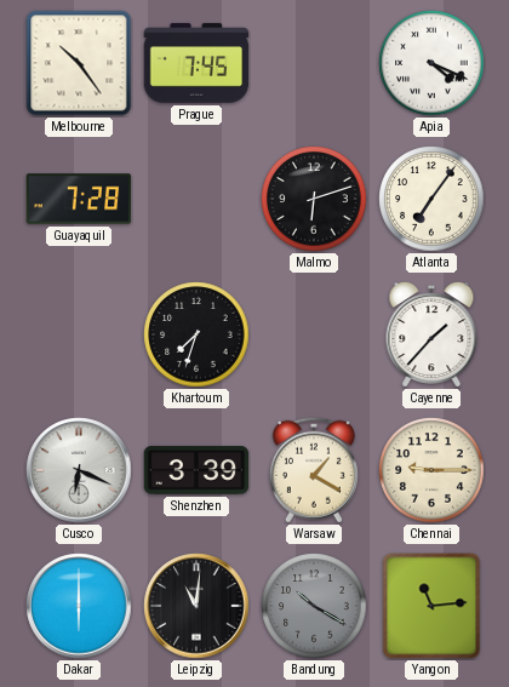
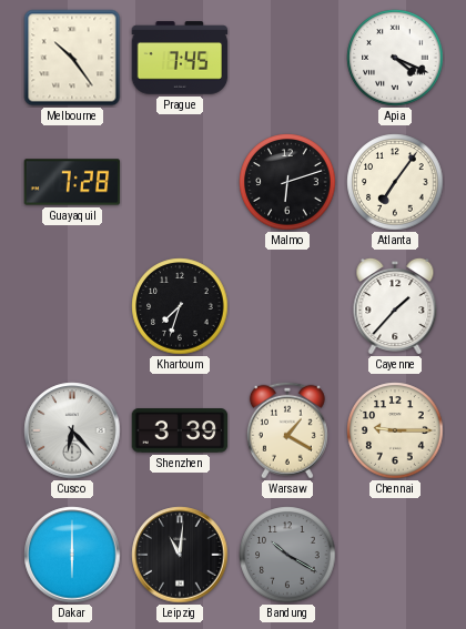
Cusco: 6:19 -> 6:23
Yangon: 11:14 -> none
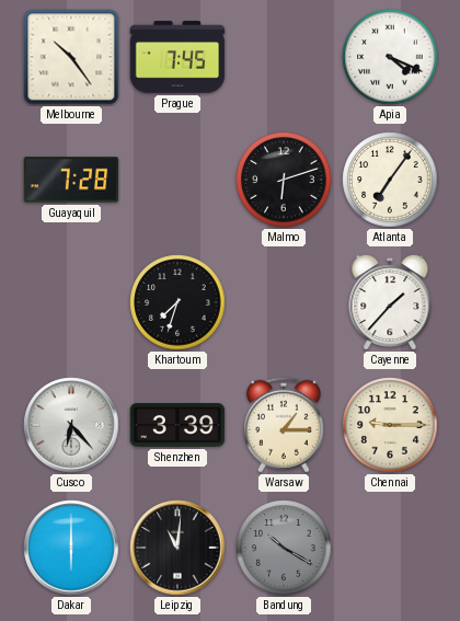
Warsaw: 1:20 -> 1:15
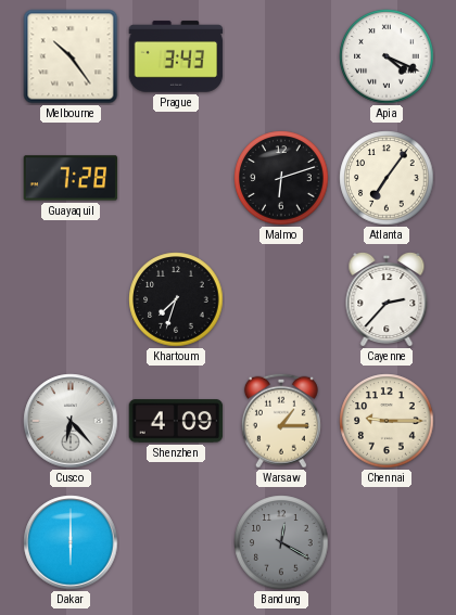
Prague: 7:45 -> 3:43
Cayenne: 1:37 -> 2:37
Shenzhen: 3:39 -> 4:09
Leipzig: 11:01 -> none
Bandung: 10:20 -> 12:20
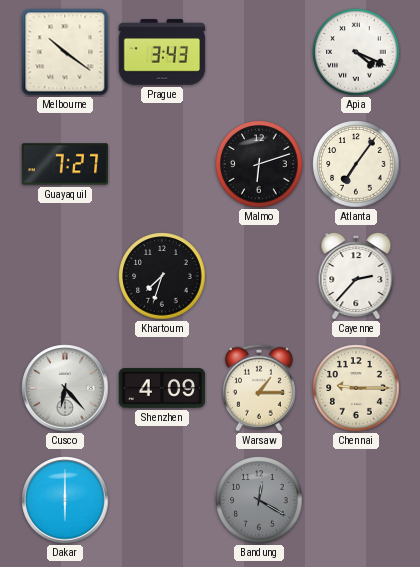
Melbourne: 10:24 -> 10:21
Guayaquil: 7:28 -> 7:27
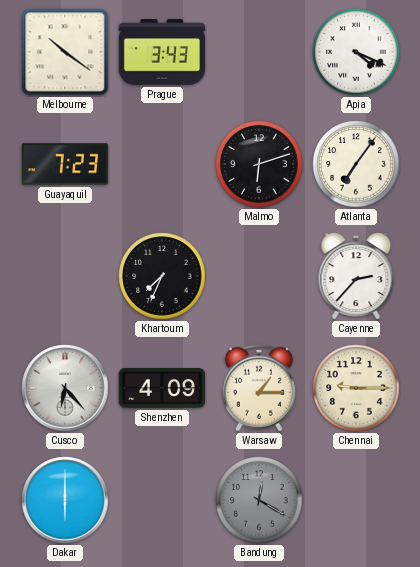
Guayaquil: 7:27 -> 7:23
Khartoum: 7:33 -> 7:34
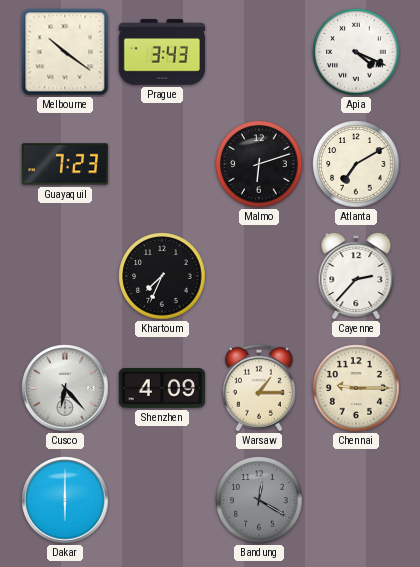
Atlanta: 7:06 -> 7:10
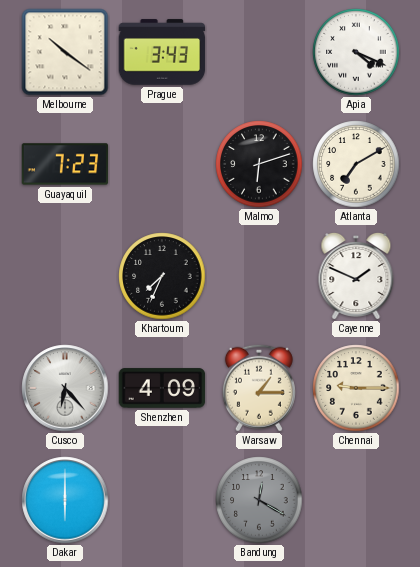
Cayenne: 2:37 -> 1:49
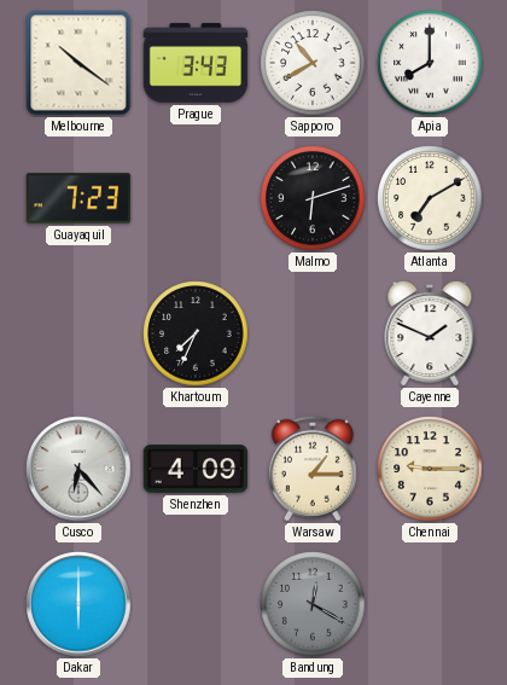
Sapporo: none -> 10:40
Apia: 4:19 -> 8:00
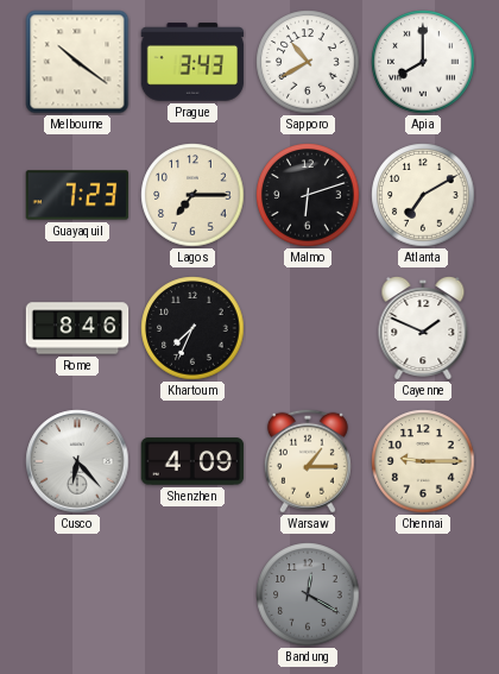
Lagos: none -> 7:15
Rome: none -> 8:46
Dakar: 6:00 -> none
